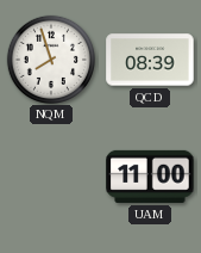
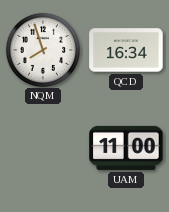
QCD: 08:39 -> 16:34
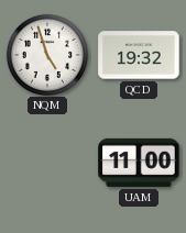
NQM: 7:57 -> 4:57
QCD: 16:34 -> 19:32
